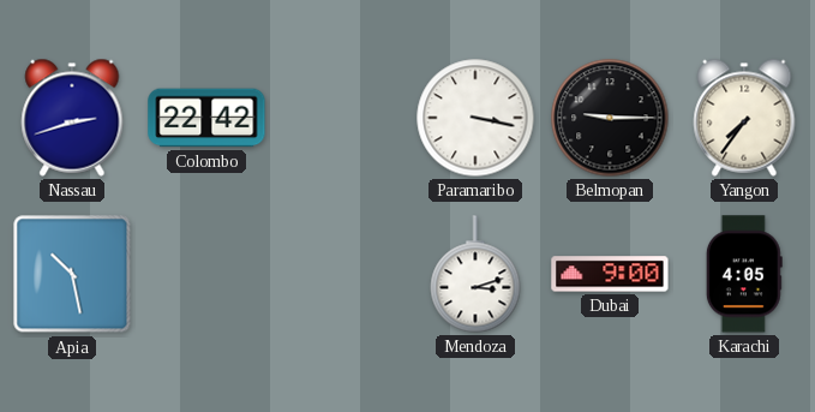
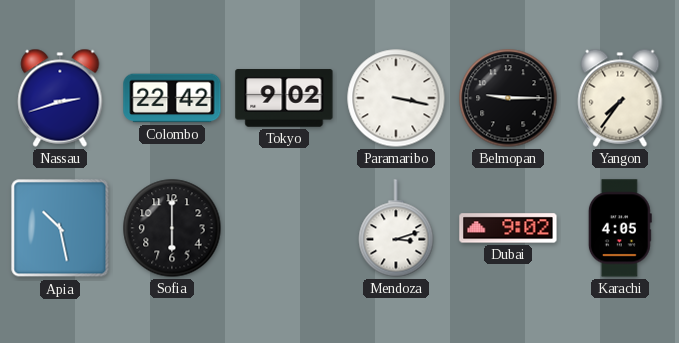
Tokyo: none -> 9:02
Sofia: none -> 6:00
Dubai: 9:00 -> 9:02
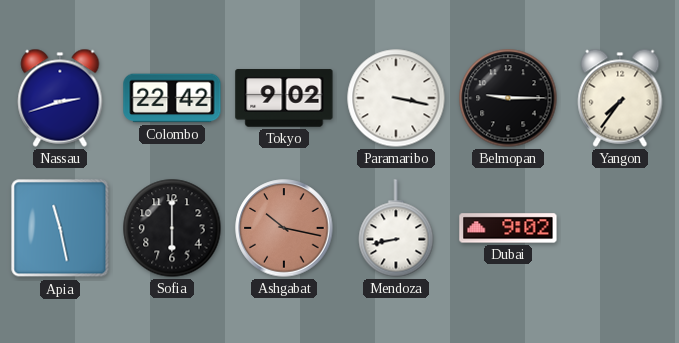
Apia: 10:28 -> 11:28
Ashgabat: none -> 10:17
Mendoza: 3:12 -> 8:43
Karachi: 4:05 -> none
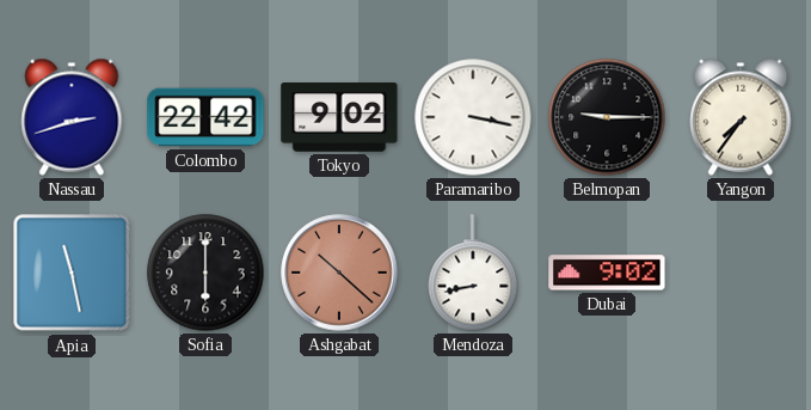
Ashgabat: 10:17 -> 10:22
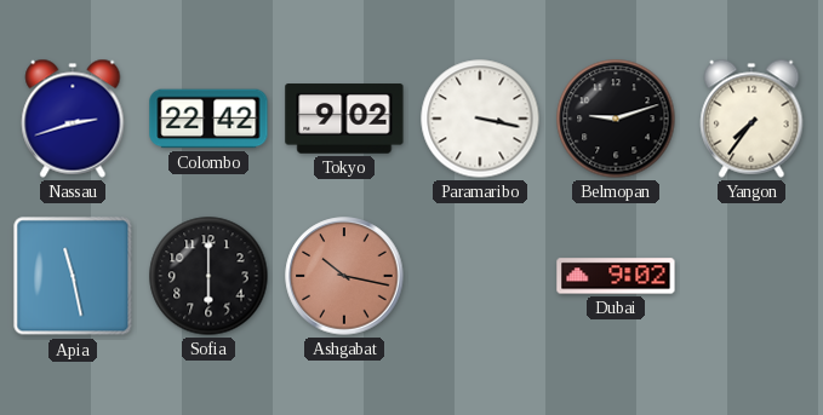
Belmopan: 9:15 -> 9:12
Ashgabat: 10:22 -> 10:17
Mendoza: 8:43 -> none
